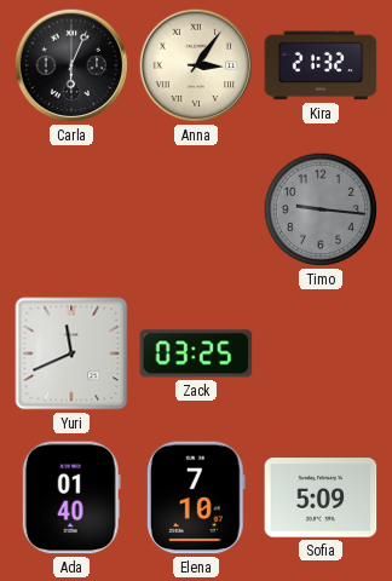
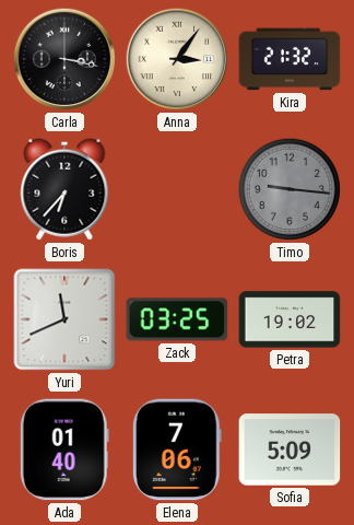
Carla: 6:04 -> 3:17
Boris: none -> 6:37
Petra: none -> 19:02
Elena: 7:10 -> 7:06
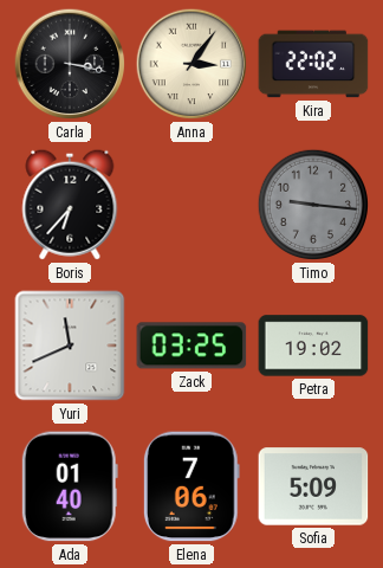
Kira: 21:32 -> 22:02
